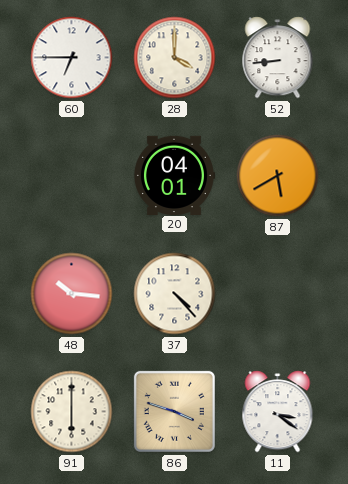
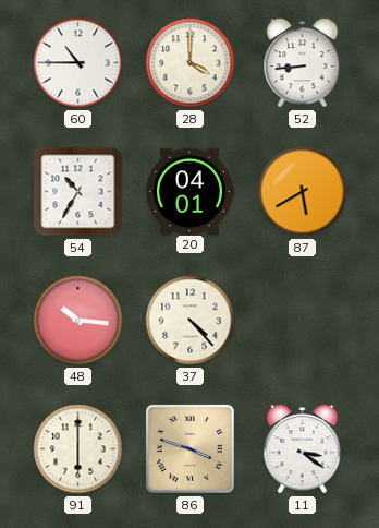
60: 6:45 -> 10:45
54: none -> 10:35
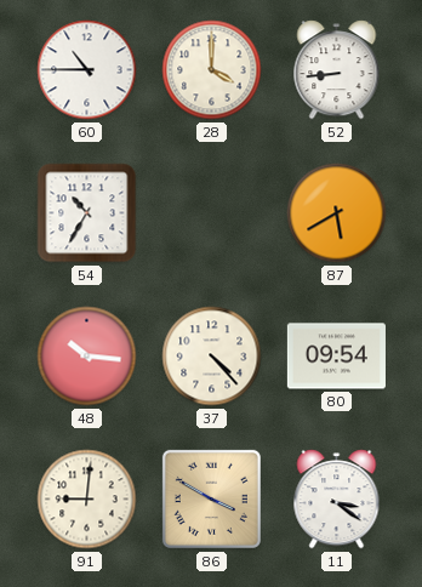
20: 04:01 -> none
80: none -> 09:54
91: 6:00 -> 9:01
86: 3:48 -> 3:50
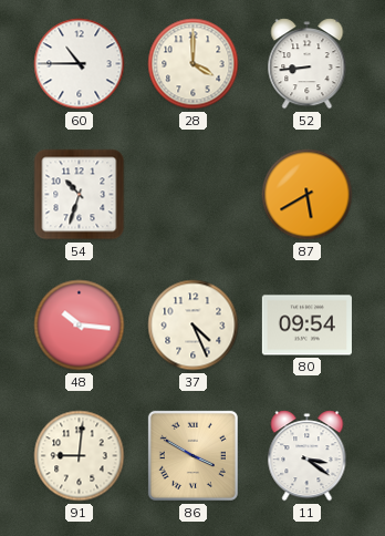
54: 10:35 -> 10:33
37: 4:23 -> 4:26
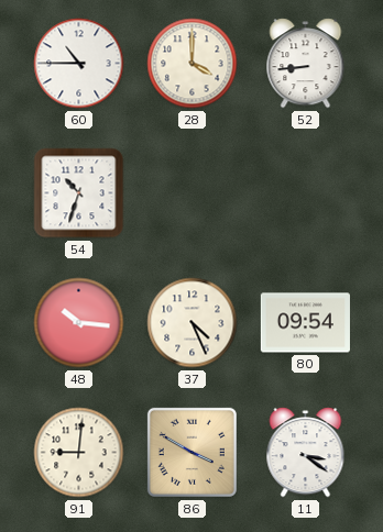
87: 5:40 -> none
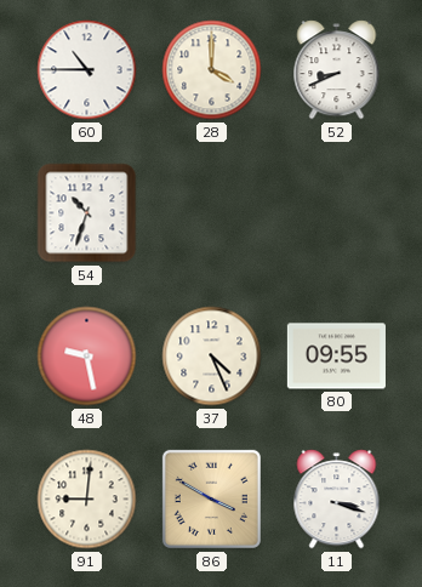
52: 8:44 -> 8:41
48: 10:16 -> 9:28
80: 09:54 -> 09:55
11: 3:21 -> 3:18
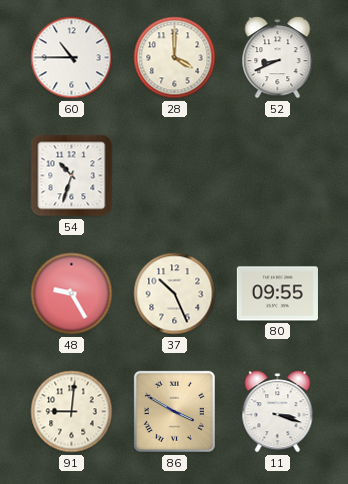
48: 9:28 -> 9:25
37: 4:26 -> 10:26
